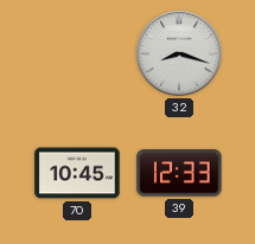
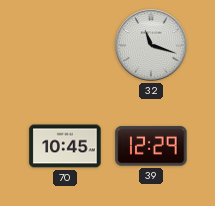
32: 8:18 -> 11:18
39: 12:33 -> 12:29
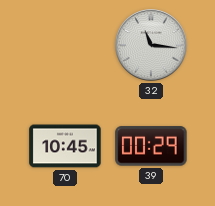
32: 11:18 -> 11:16
39: 12:29 -> 00:29
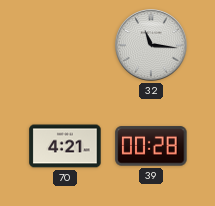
70: 10:45 -> 4:21
39: 00:29 -> 00:28
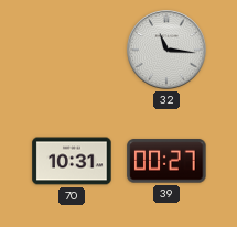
70: 4:21 -> 10:31
39: 00:28 -> 00:27
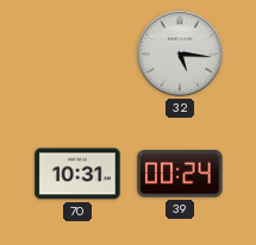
32: 11:16 -> 5:16
39: 00:27 -> 00:24
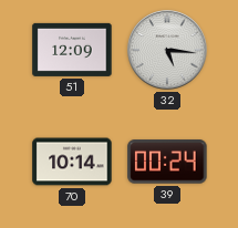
51: none -> 12:09
70: 10:31 -> 10:14
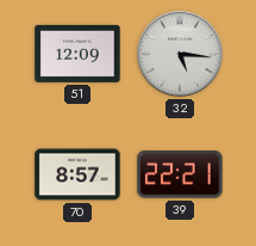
70: 10:14 -> 8:57
39: 00:24 -> 22:21
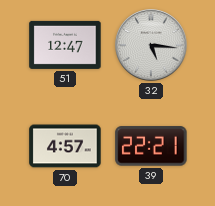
51: 12:09 -> 12:47
70: 8:57 -> 4:57
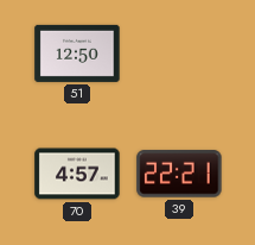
51: 12:47 -> 12:50
32: 5:16 -> none
